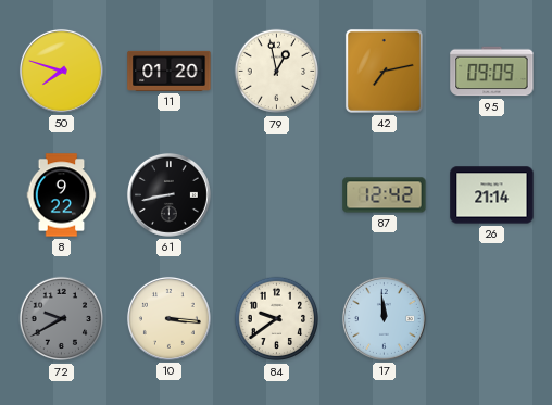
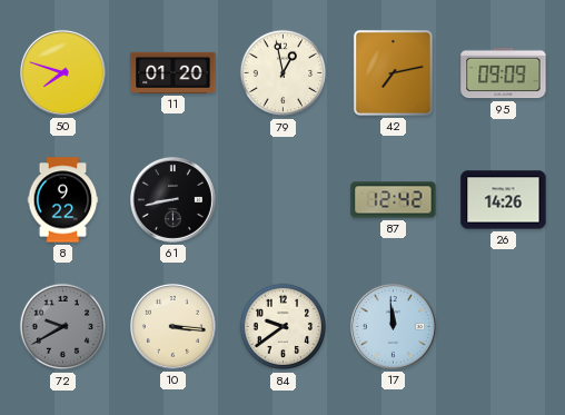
26: 21:14 -> 14:26
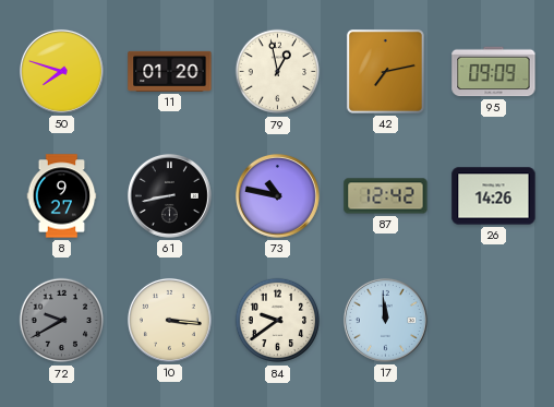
8: 9:22 -> 9:27
73: none -> 10:47
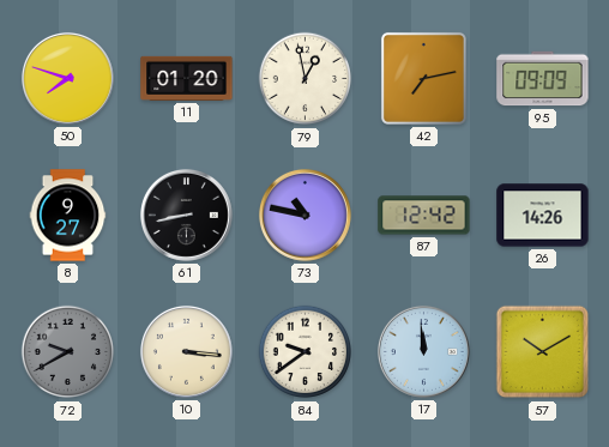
57: none -> 10:10
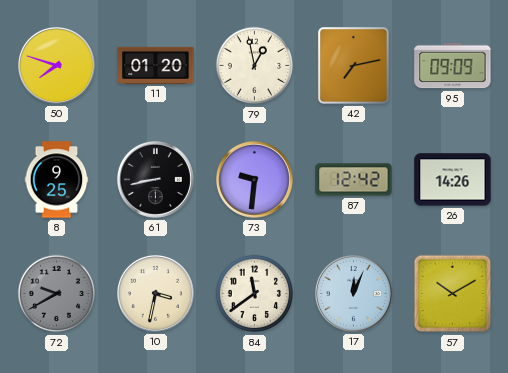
8: 9:27 -> 9:25
73: 10:47 -> 9:31
10: 3:16 -> 3:32
84: 9:39 -> 11:39
17: 11:59 -> 12:04
